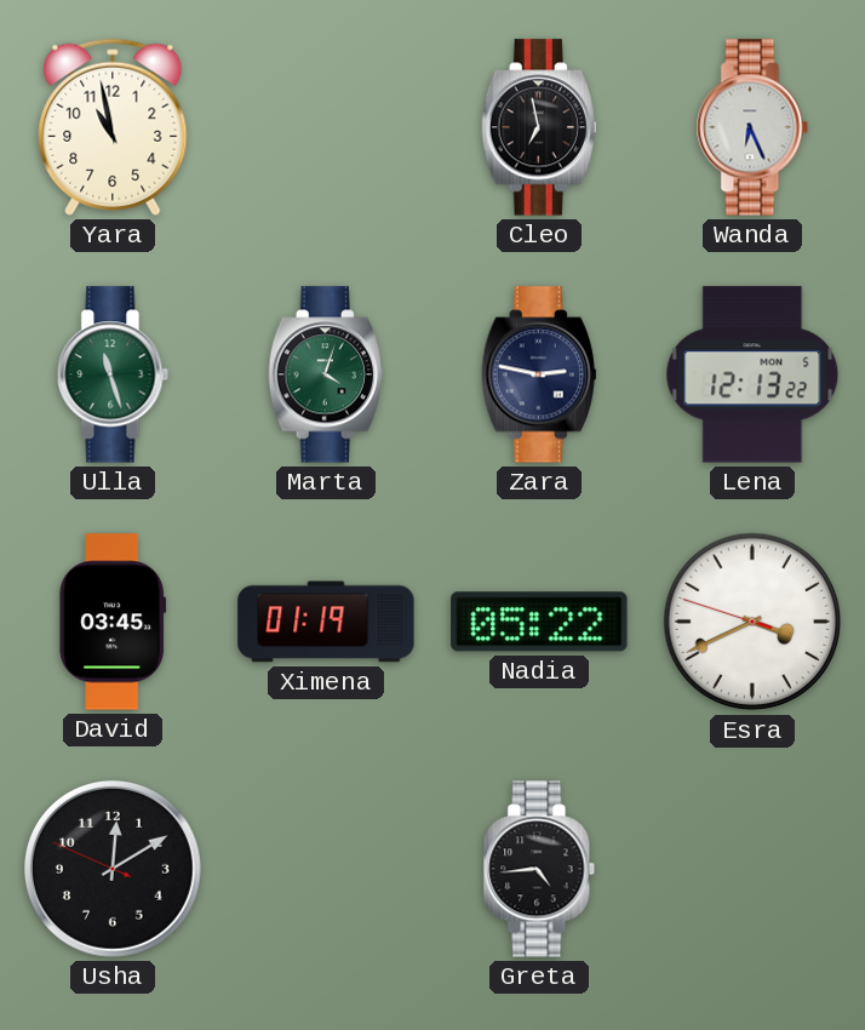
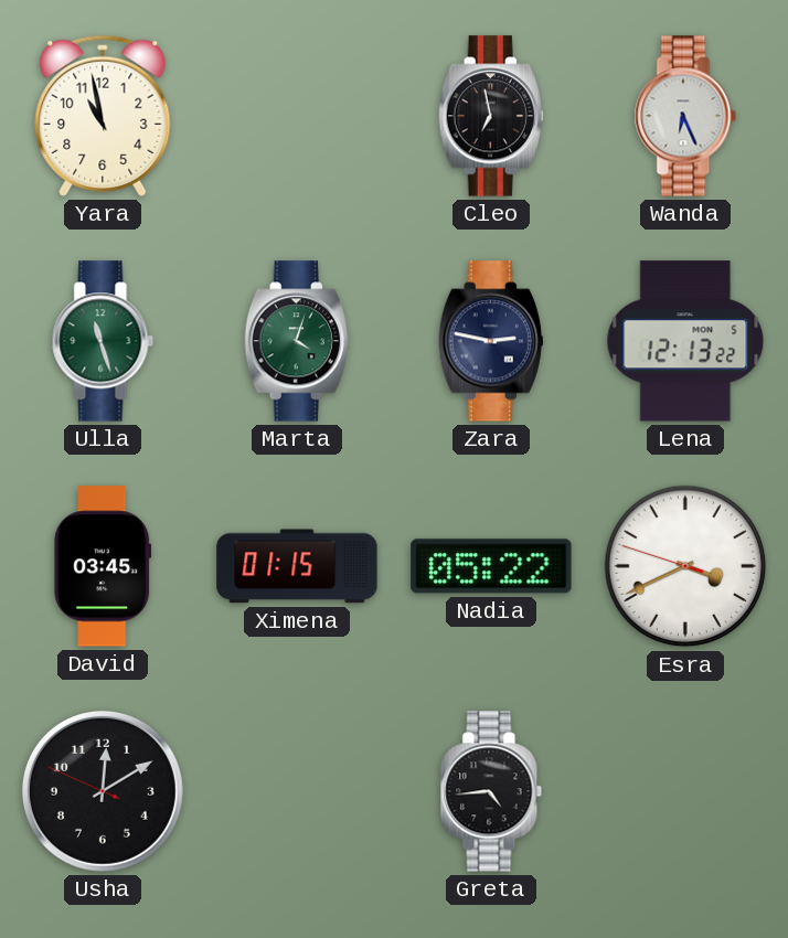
Ximena: 01:19 -> 01:15
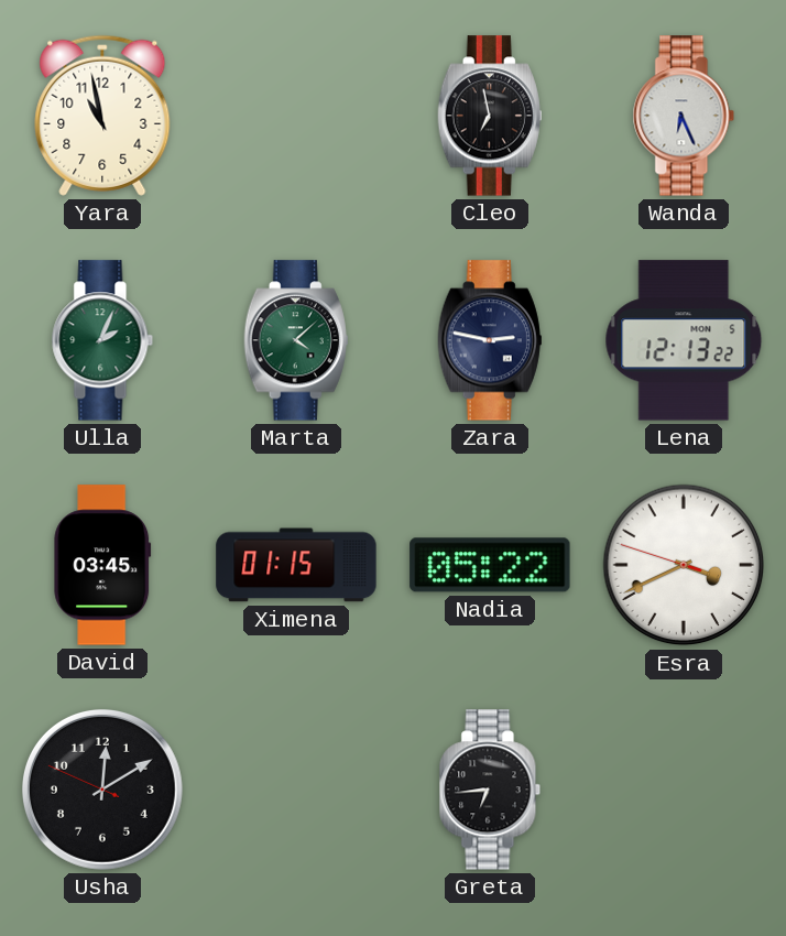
Ulla: 11:27 -> 2:04
Marta: 4:03 -> 4:08
Greta: 4:44 -> 6:44
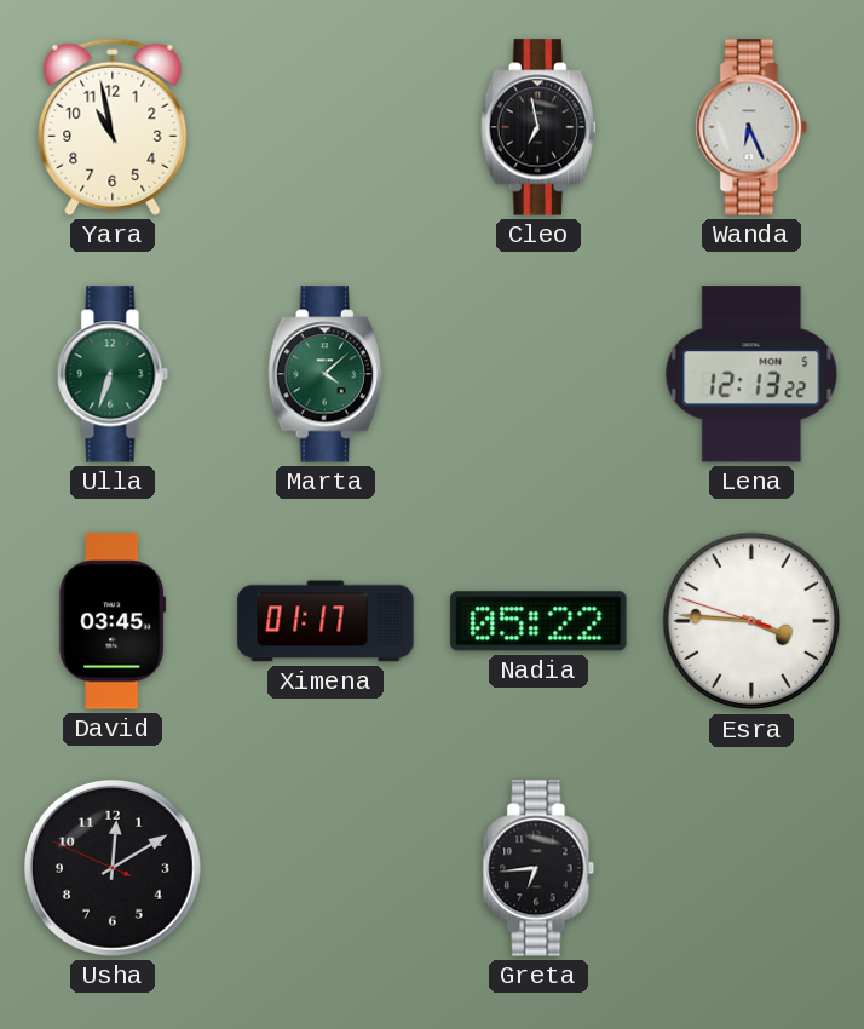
Ulla: 2:04 -> 6:33
Zara: 2:47 -> none
Ximena: 01:15 -> 01:17
Esra: 3:40 -> 3:45
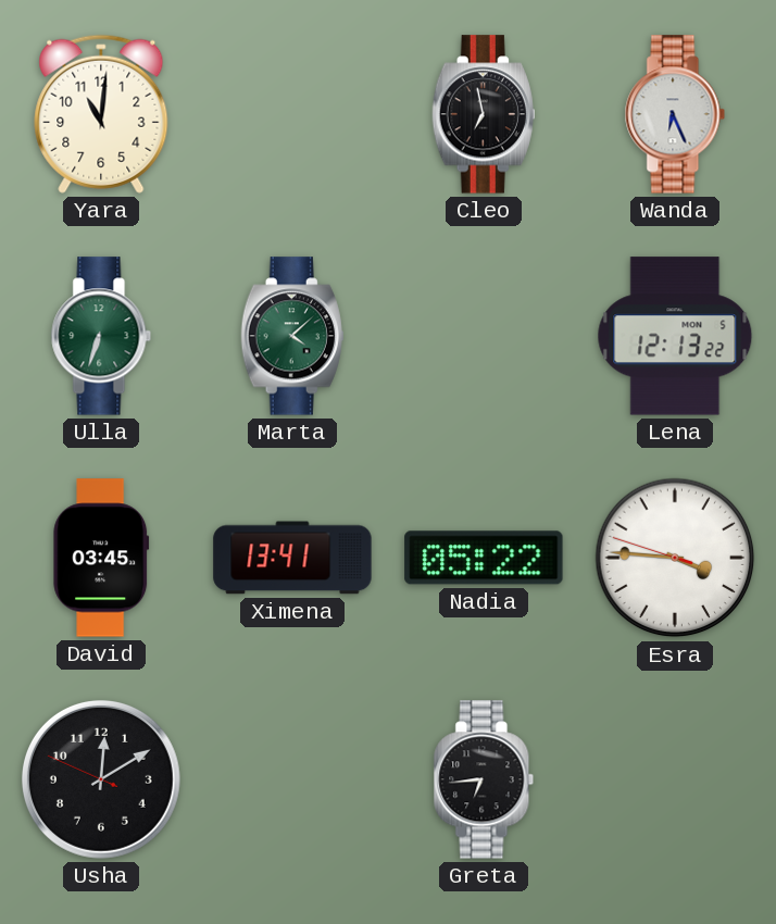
Yara: 10:58 -> 11:01
Ximena: 01:17 -> 13:41
